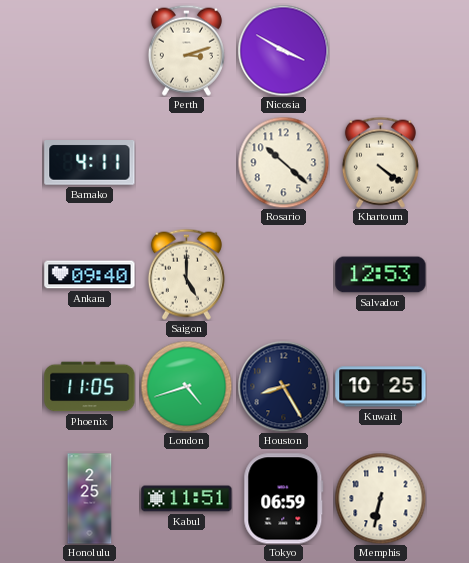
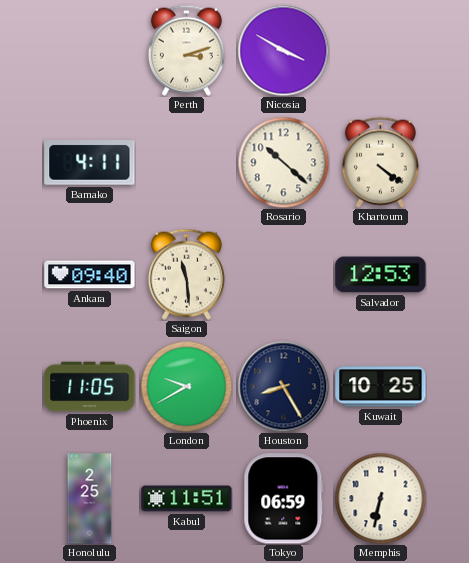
Saigon: 5:00 -> 11:29
London: 4:42 -> 9:40
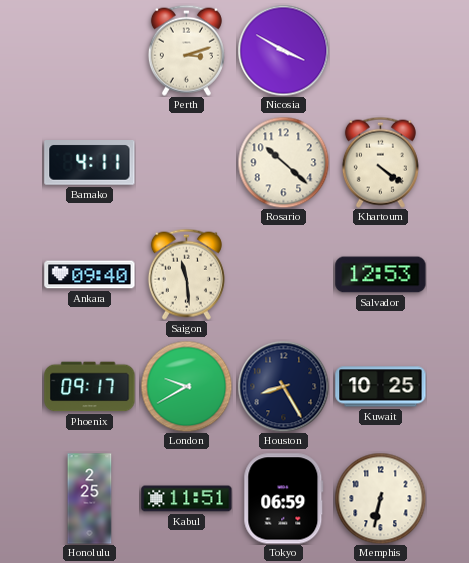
Phoenix: 11:05 -> 09:17
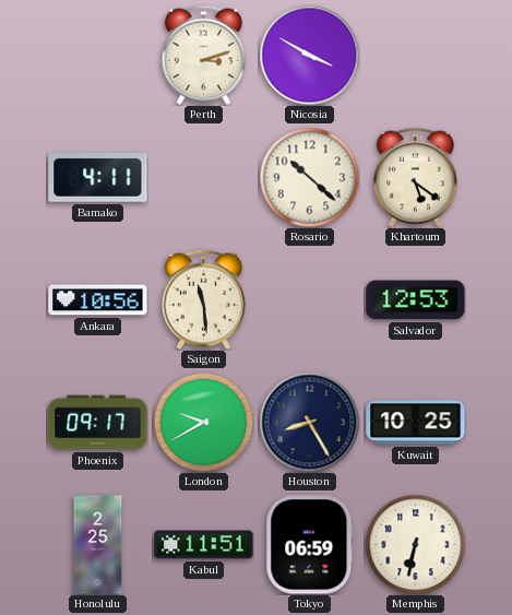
Khartoum: 4:21 -> 5:21
Ankara: 09:40 -> 10:56
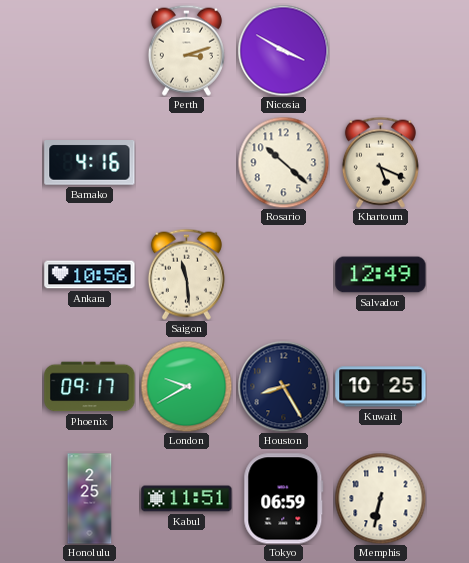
Bamako: 4:11 -> 4:16
Khartoum: 5:21 -> 5:19
Salvador: 12:53 -> 12:49
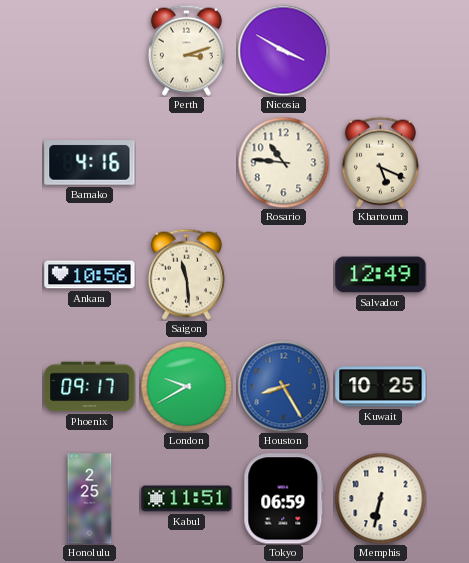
Rosario: 10:22 -> 10:46
Houston dial: navy -> blue
